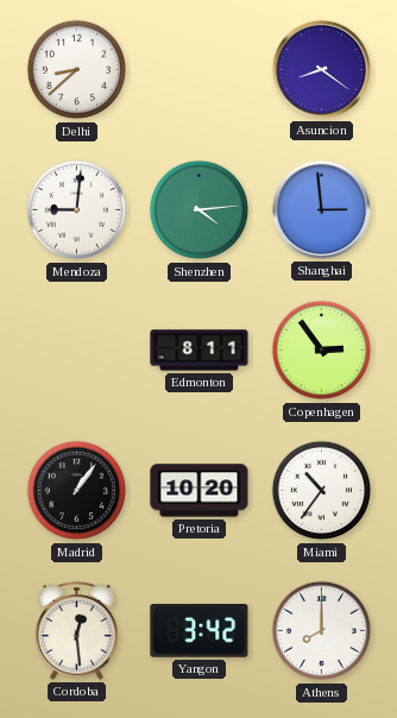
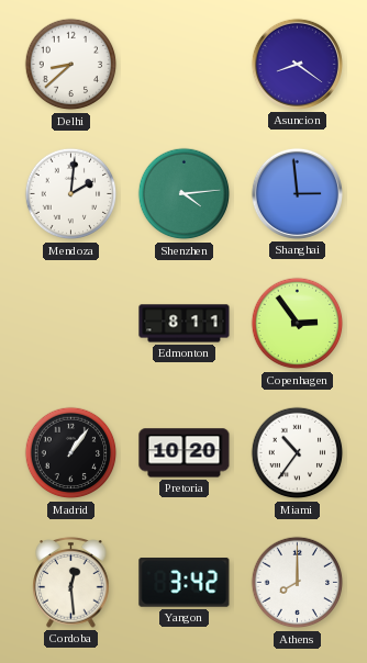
Mendoza: 9:01 -> 2:01
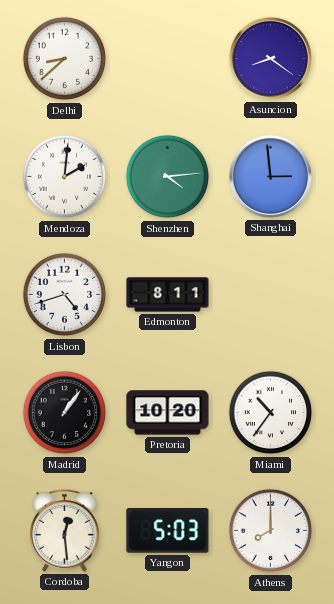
Lisbon: none -> 4:42
Copenhagen: 2:54 -> none
Yangon: 3:42 -> 5:03
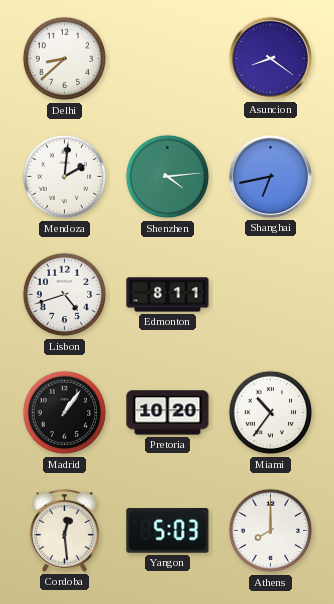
Shanghai: 2:59 -> 6:43
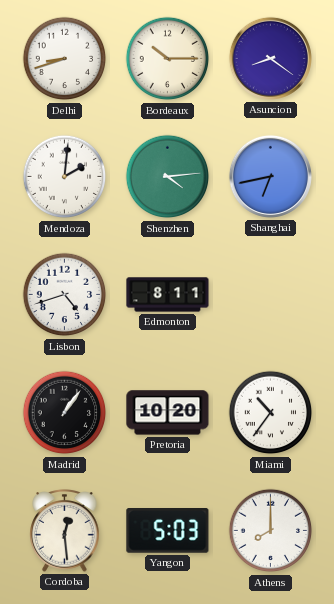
Delhi: 8:38 -> 8:42
Bordeaux: none -> 10:15
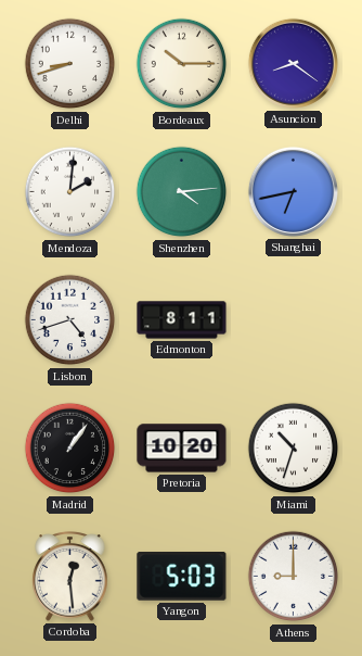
Miami: 10:36 -> 10:33
Athens: 8:00 -> 9:00
